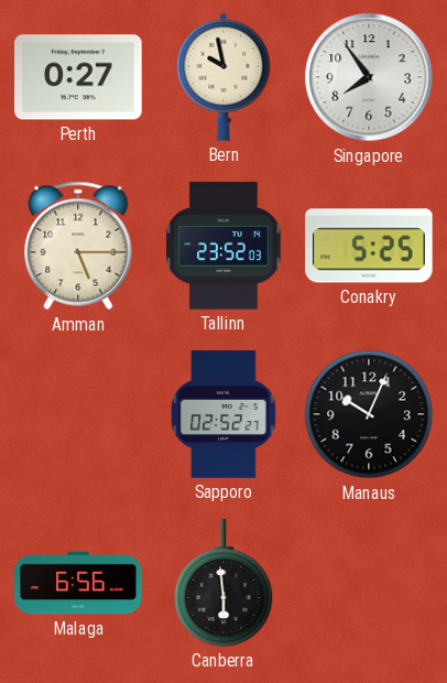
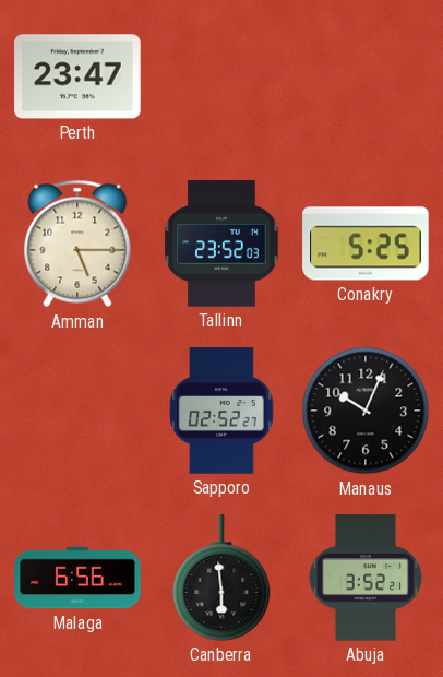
Perth: 0:27 -> 23:47
Bern: 9:58 -> none
Singapore: 7:54 -> none
Abuja: none -> 3:52
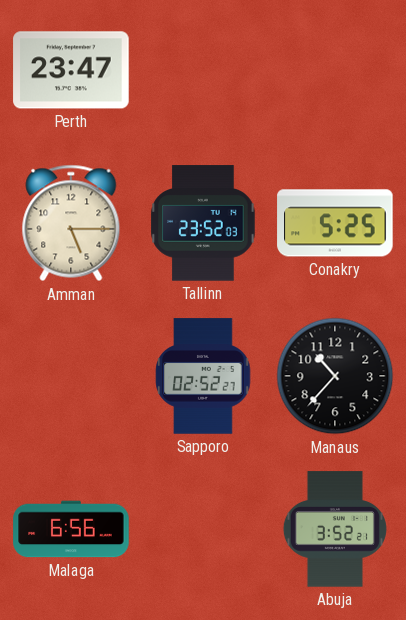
Manaus: 10:04 -> 10:37
Canberra: 5:59 -> none
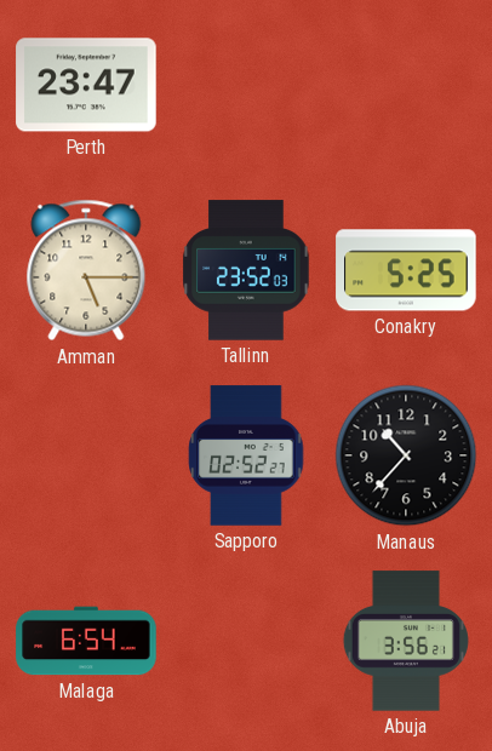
Malaga: 6:56 -> 6:54
Abuja: 3:52 -> 3:56
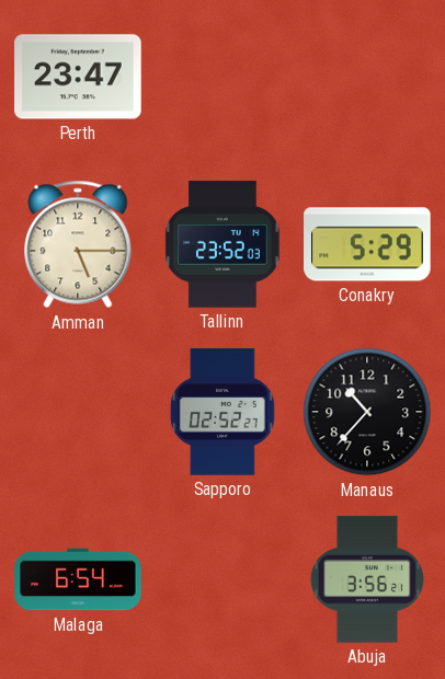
Conakry: 5:25 -> 5:29
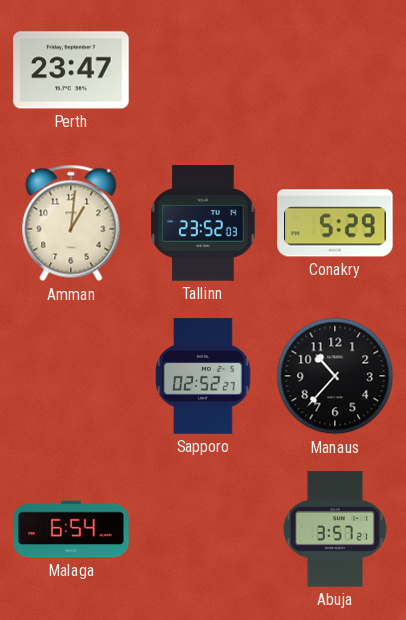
Amman: 5:15 -> 1:01
Abuja: 3:56 -> 3:57
